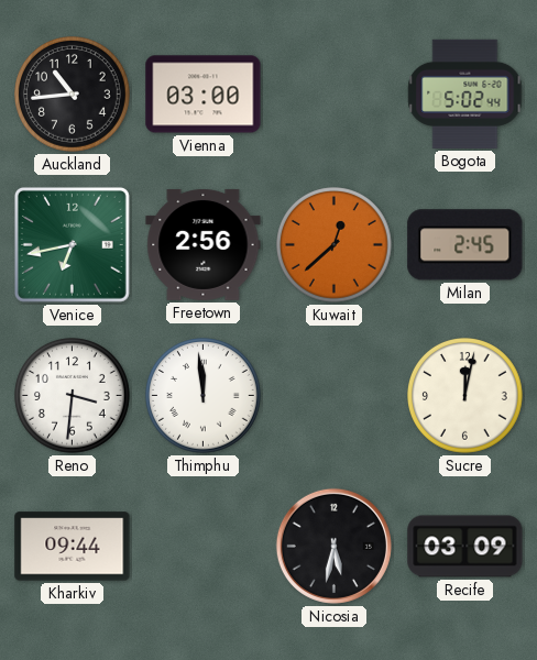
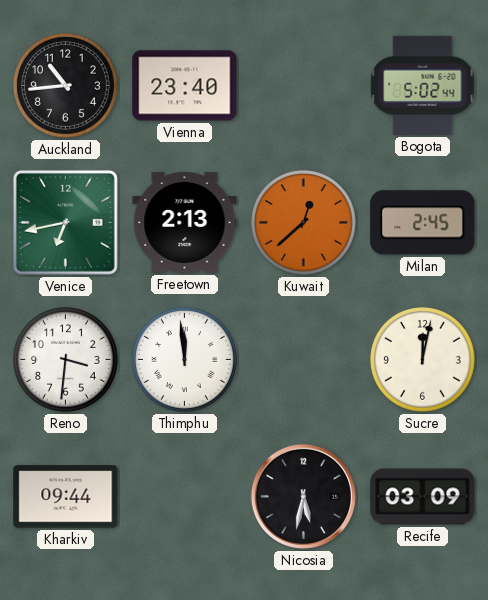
Vienna: 03:00 -> 23:40
Freetown: 2:56 -> 2:13
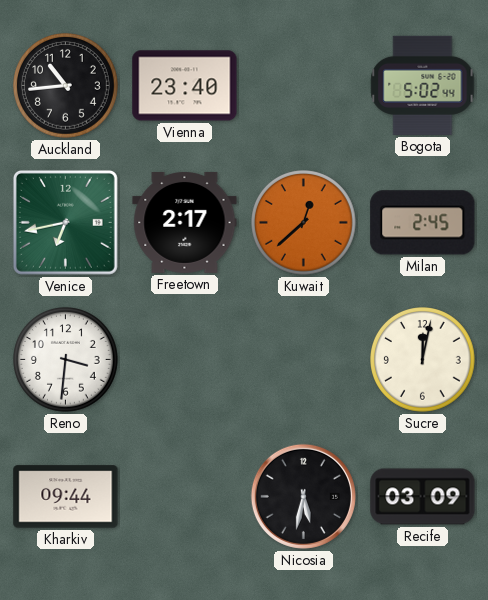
Freetown: 2:13 -> 2:17
Thimphu: 11:59 -> none
